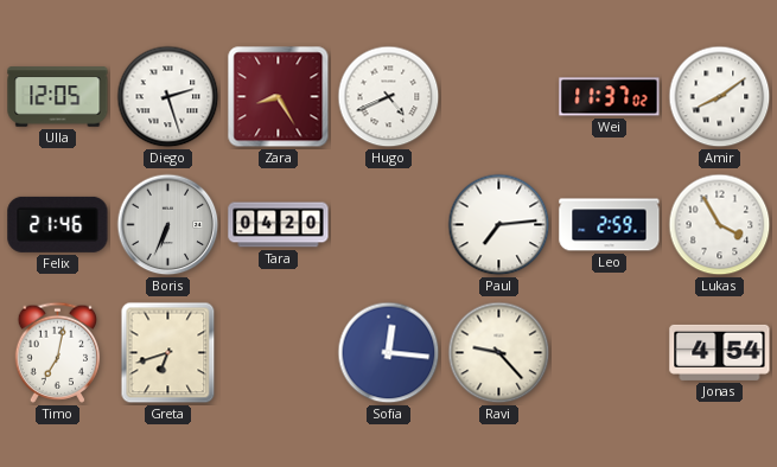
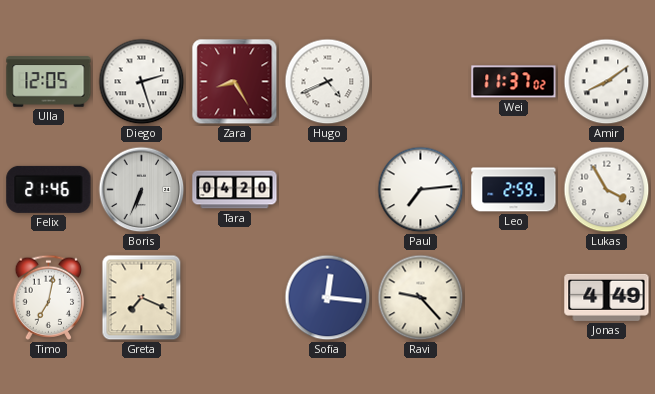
Greta: 6:42 -> 7:19
Jonas: 4:54 -> 4:49
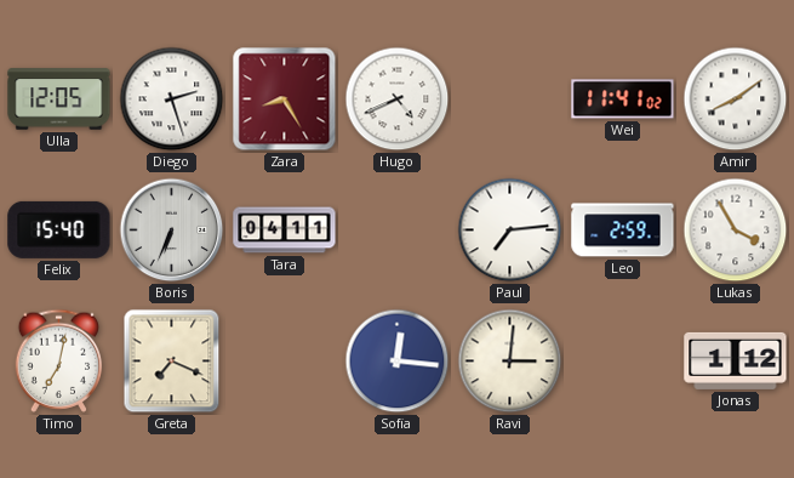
Wei: 11:37 -> 11:41
Felix: 21:46 -> 15:40
Tara: 04:20 -> 04:11
Ravi: 9:23 -> 3:01
Jonas: 4:49 -> 1:12
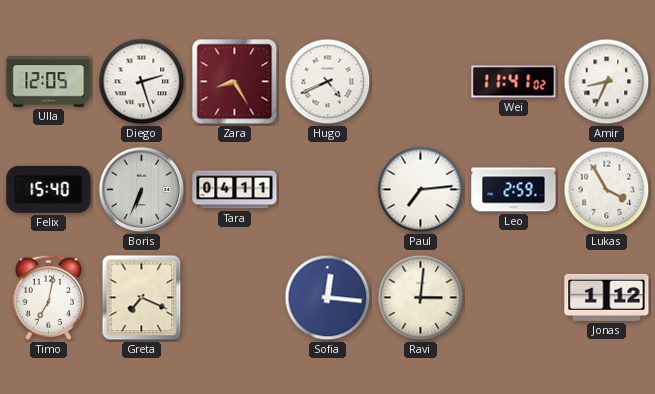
Amir: 8:09 -> 8:34
